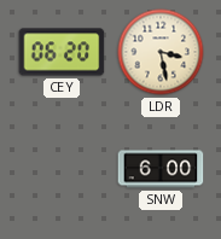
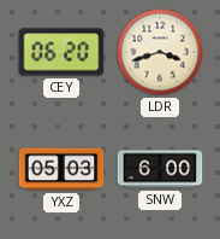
LDR: 3:28 -> 3:42
YXZ: none -> 05:03
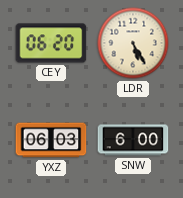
LDR: 3:42 -> 5:25
YXZ: 05:03 -> 06:03
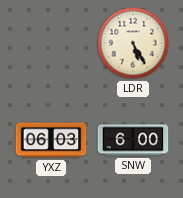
CEY: 06:20 -> none
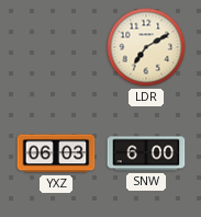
LDR: 5:25 -> 7:10
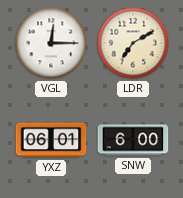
VGL: none -> 12:15
YXZ: 06:03 -> 06:01
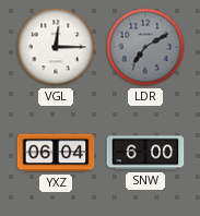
LDR dial: cream -> grey
YXZ: 06:01 -> 06:04
